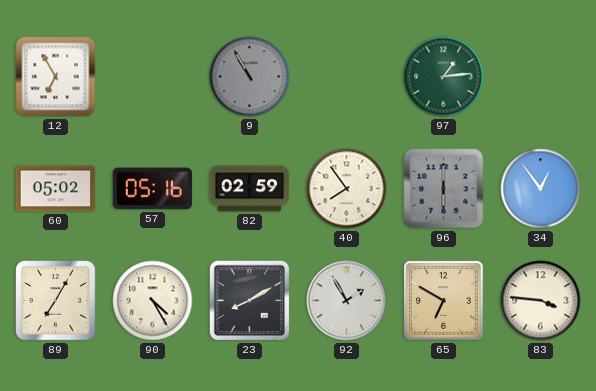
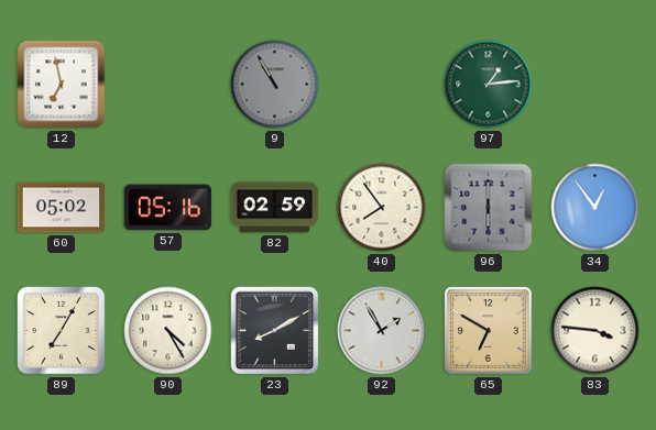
12: 6:55 -> 6:58
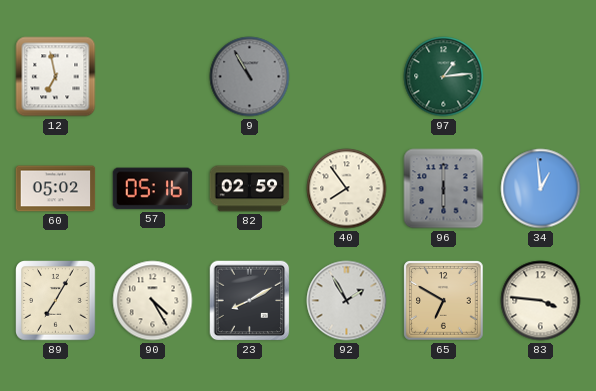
34: 12:54 -> 12:59
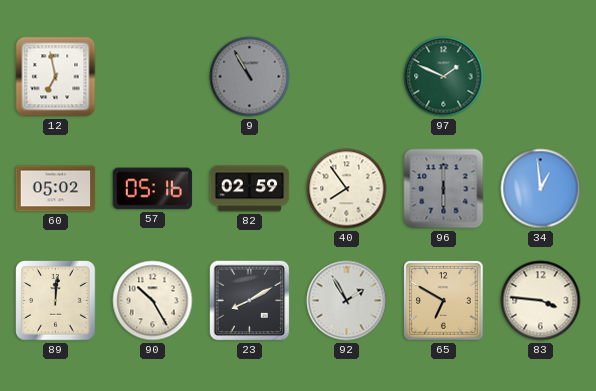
97: 1:14 -> 1:49
89: 7:05 -> 12:01
90: 4:25 -> 10:25
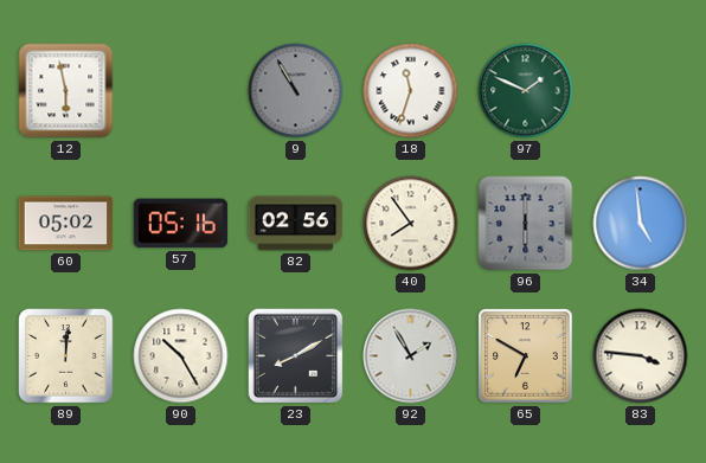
12: 6:58 -> 5:58
18: none -> 11:33
82: 02:59 -> 02:56
34: 12:59 -> 4:59
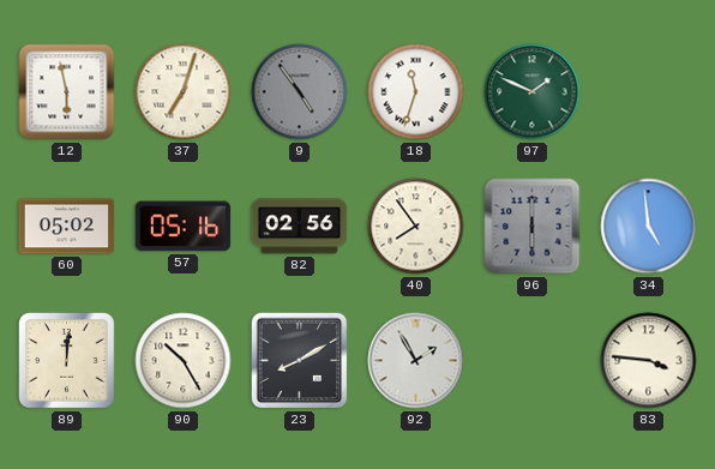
37: none -> 7:03
9: 10:55 -> 4:54
65: 6:50 -> none
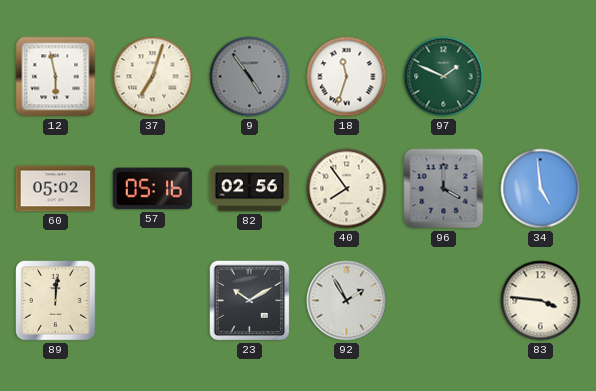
96: 6:00 -> 4:00
90: 10:25 -> none
23: 8:10 -> 10:10
